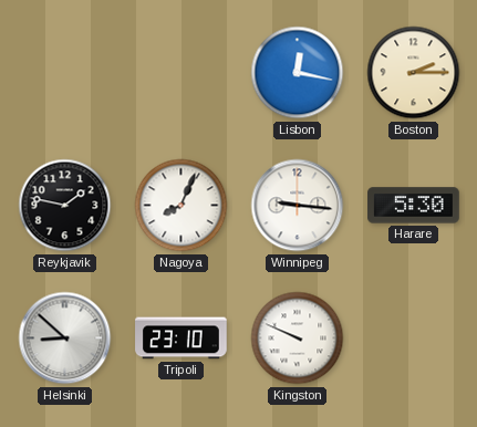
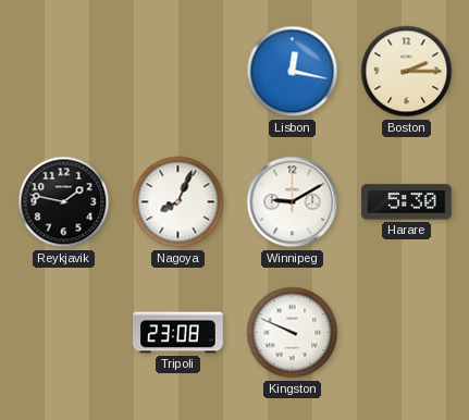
Winnipeg: 9:16 -> 9:10
Helsinki: 8:52 -> none
Tripoli: 23:10 -> 23:08
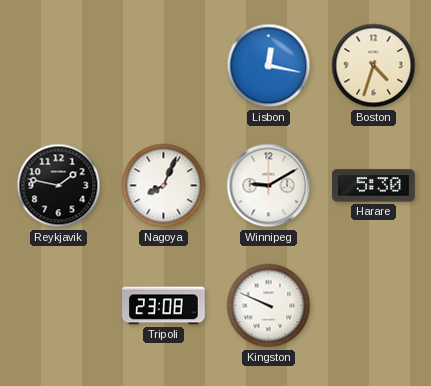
Boston: 2:15 -> 4:33
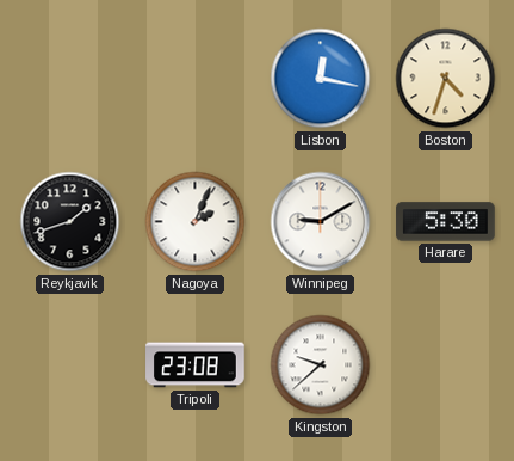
Reykjavik: 1:47 -> 1:42
Nagoya: 8:04 -> 2:04
Kingston: 9:49 -> 9:38
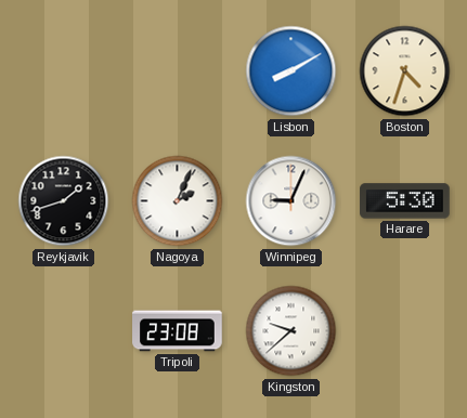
Lisbon: 12:17 -> 8:10
Winnipeg: 9:10 -> 9:04
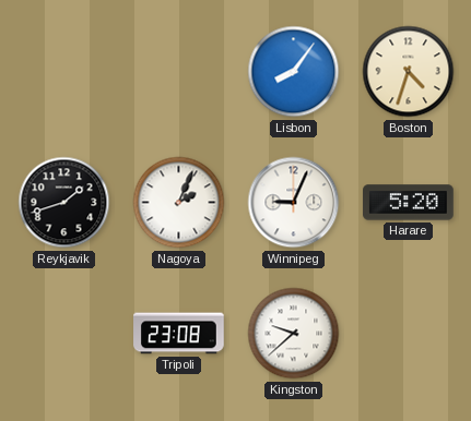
Lisbon: 8:10 -> 8:06
Harare: 5:30 -> 5:20
